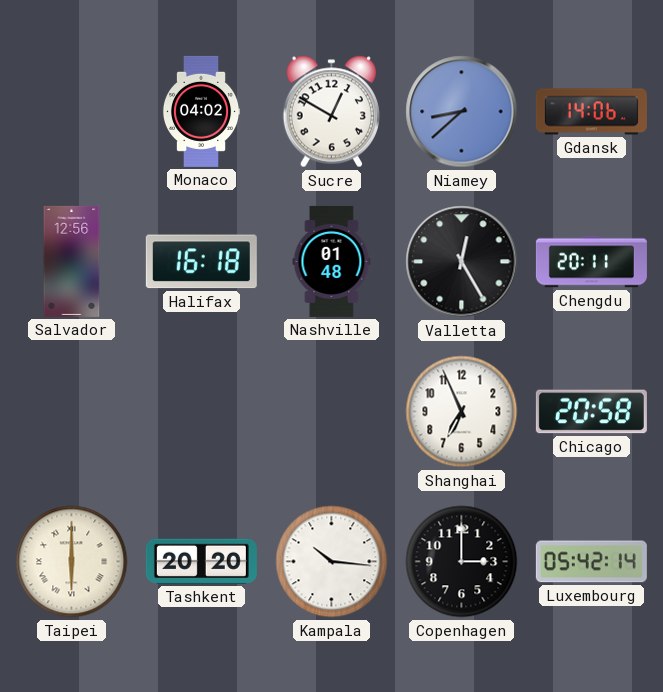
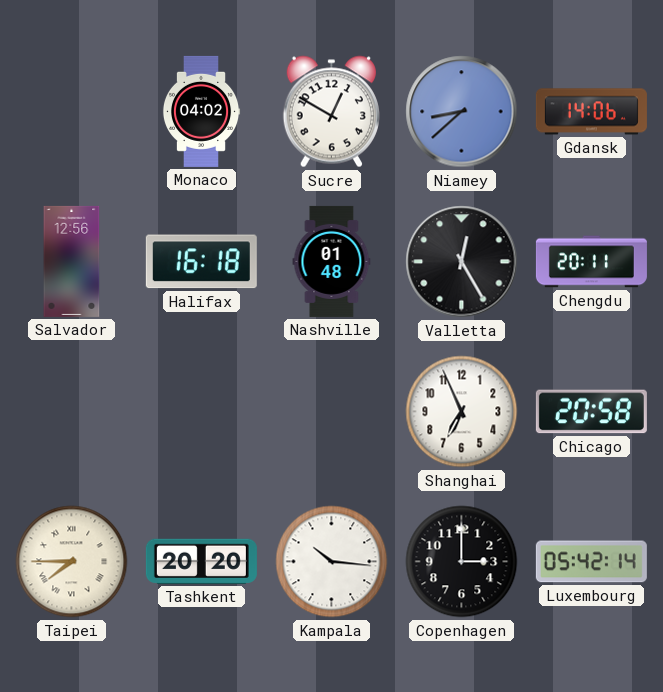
Taipei: 6:00 -> 7:45
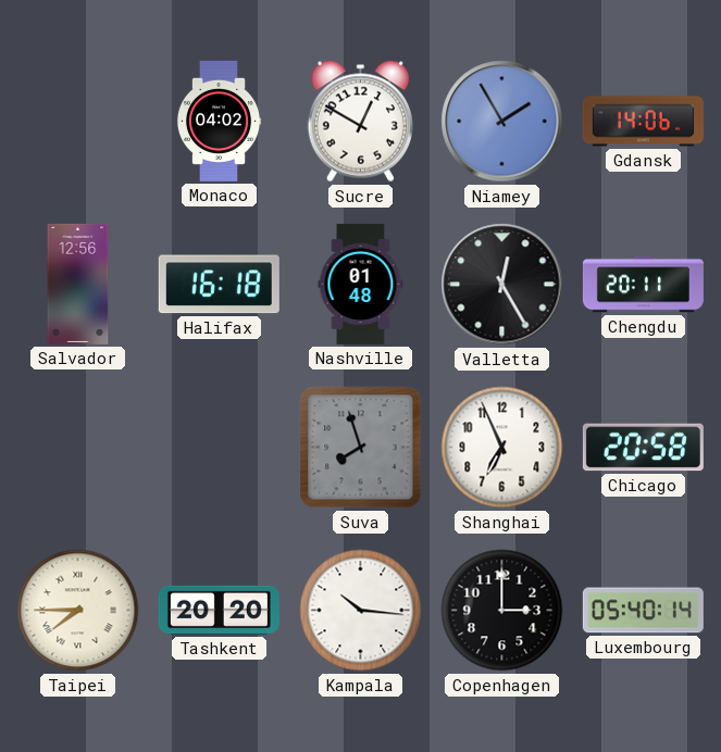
Niamey: 8:38 -> 1:55
Suva: none -> 7:57
Luxembourg: 05:42 -> 05:40
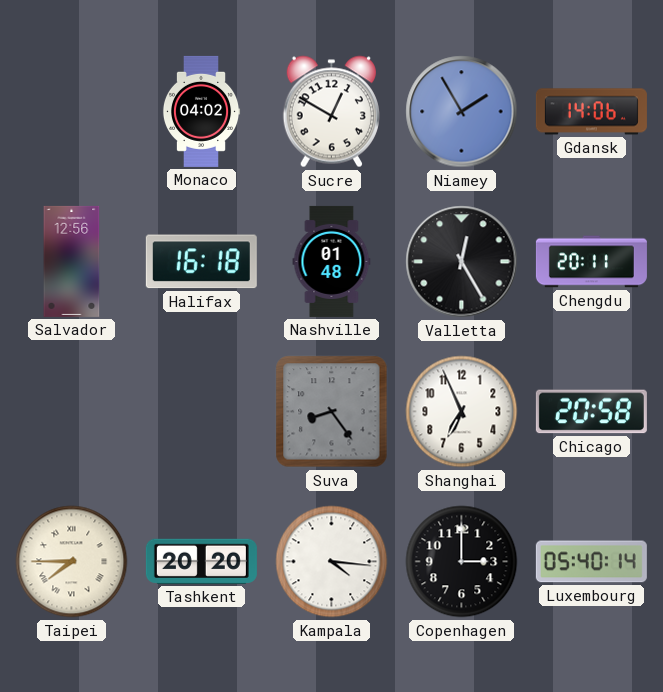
Suva: 7:57 -> 8:24
Kampala: 10:16 -> 4:16
